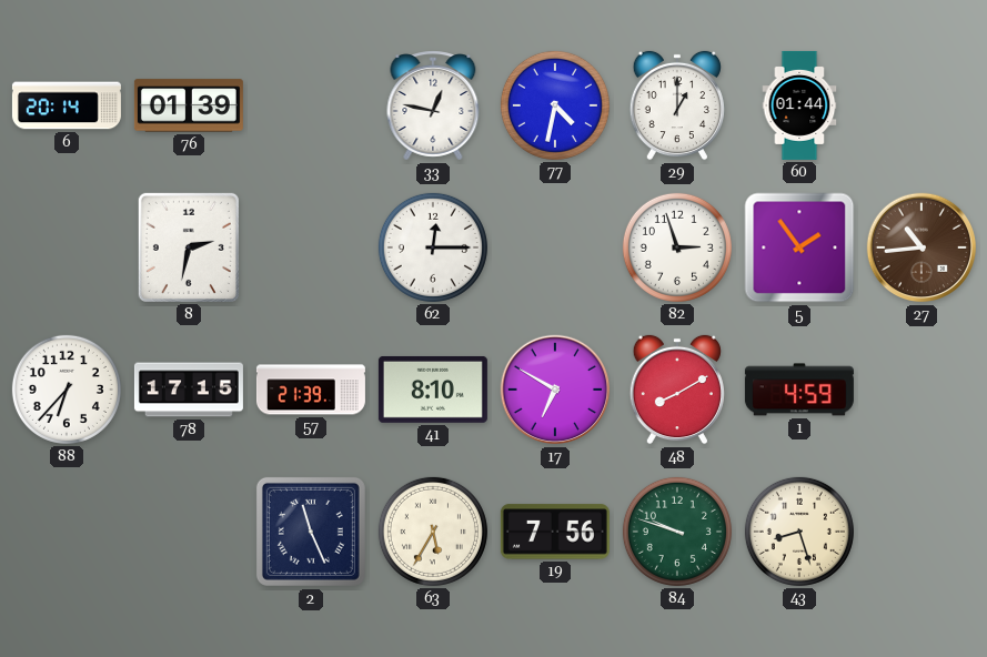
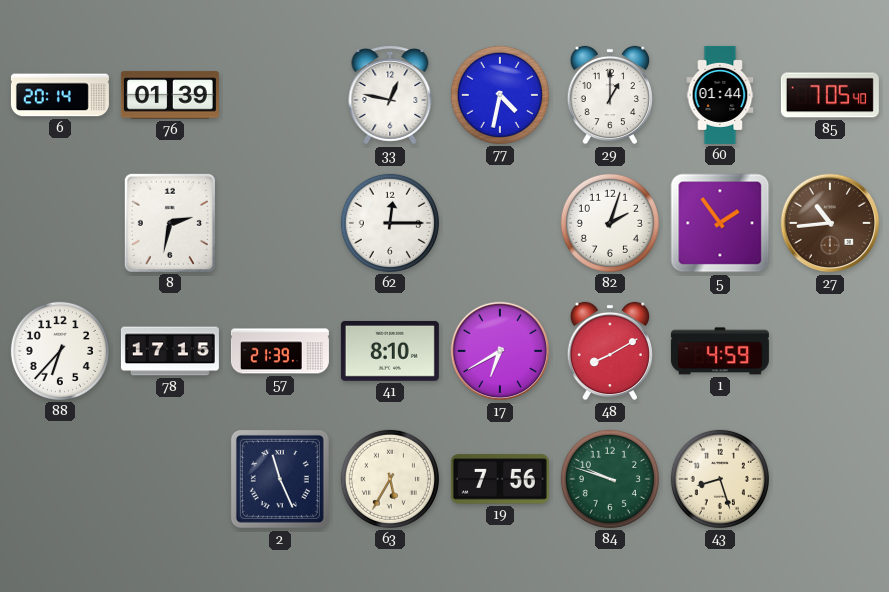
85: none -> 7:05
82: 2:57 -> 2:03
17: 6:50 -> 6:40
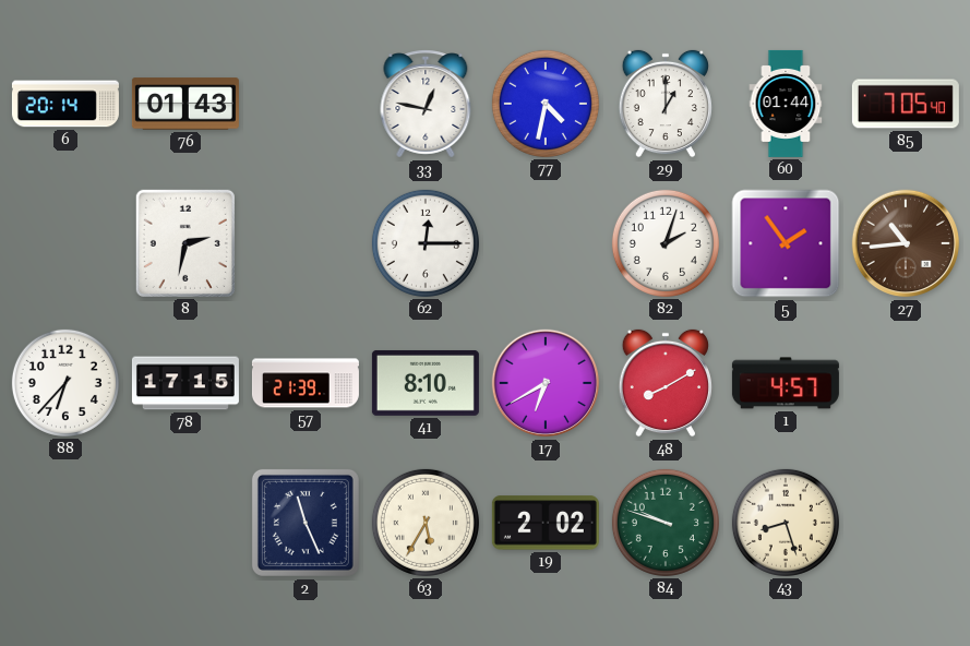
76: 01:39 -> 01:43
1: 4:59 -> 4:57
19: 7:56 -> 2:02
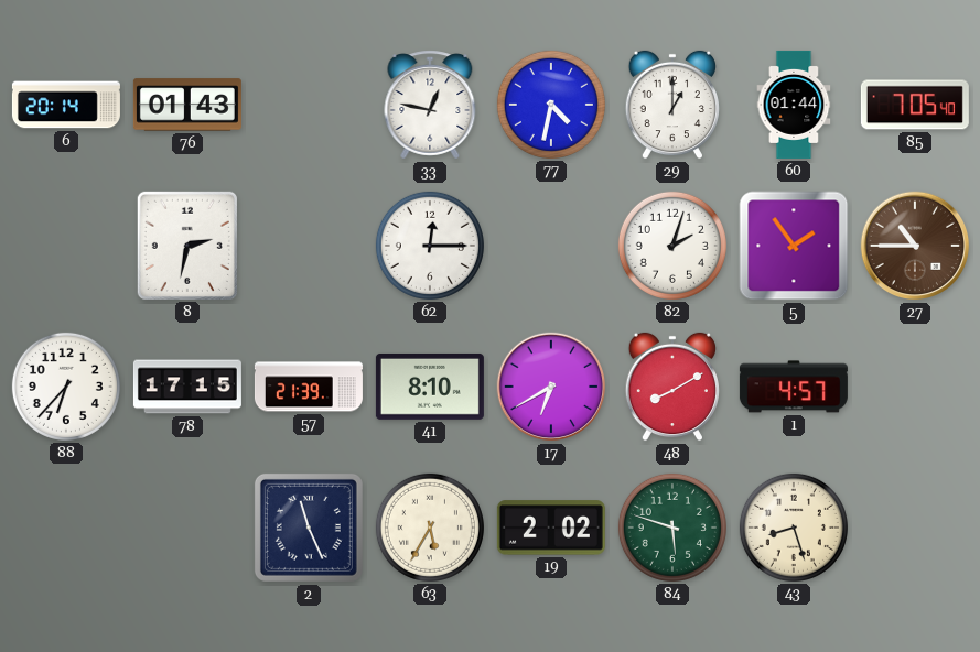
27: 10:44 -> 10:45
84: 9:48 -> 5:48
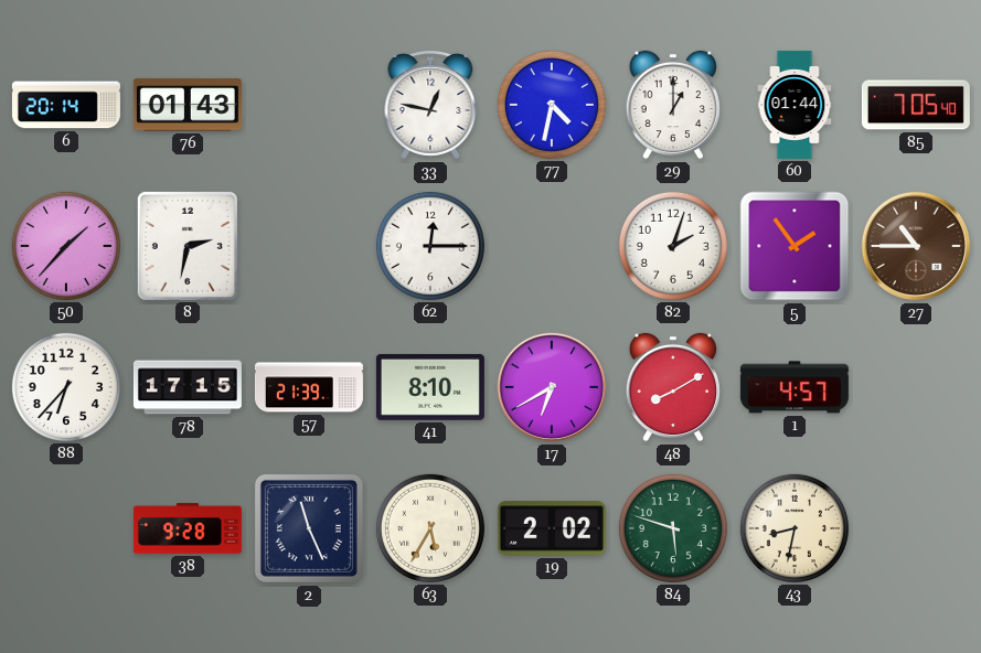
50: none -> 1:37
38: none -> 9:28
43: 8:27 -> 8:32
